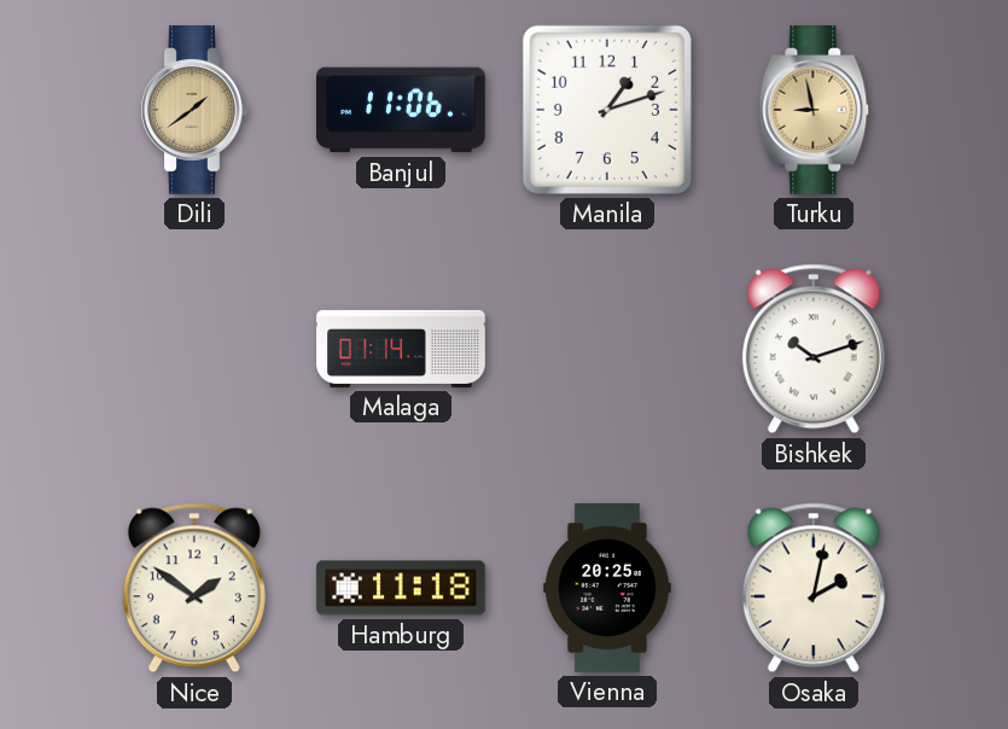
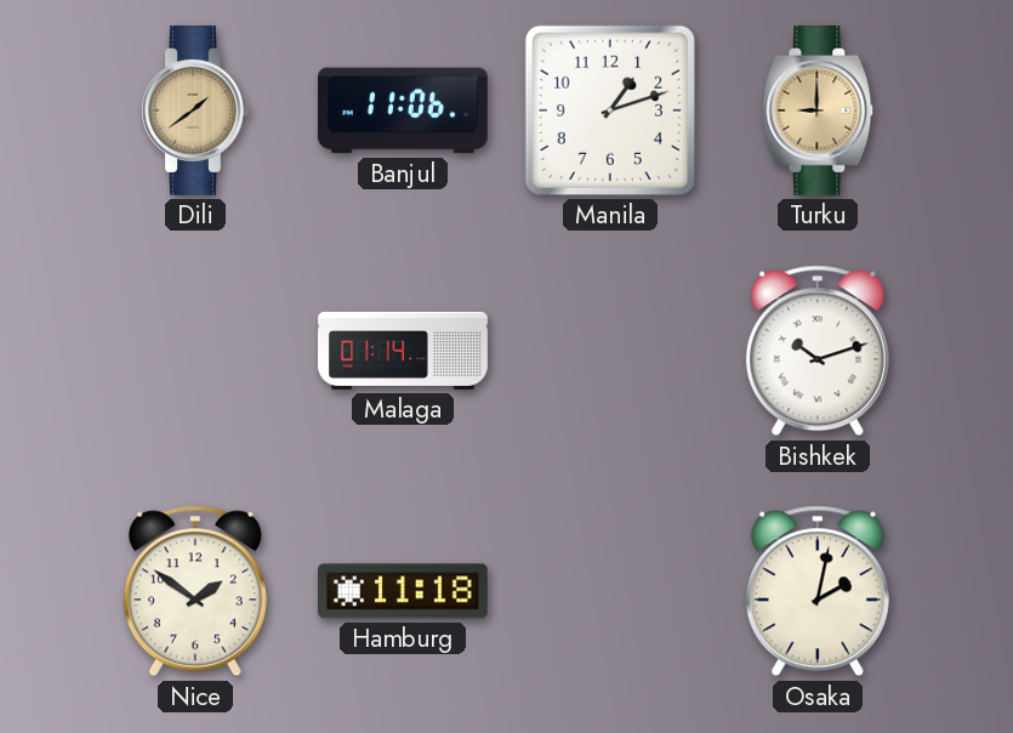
Turku: 8:58 -> 9:00
Vienna: 20:25 -> none
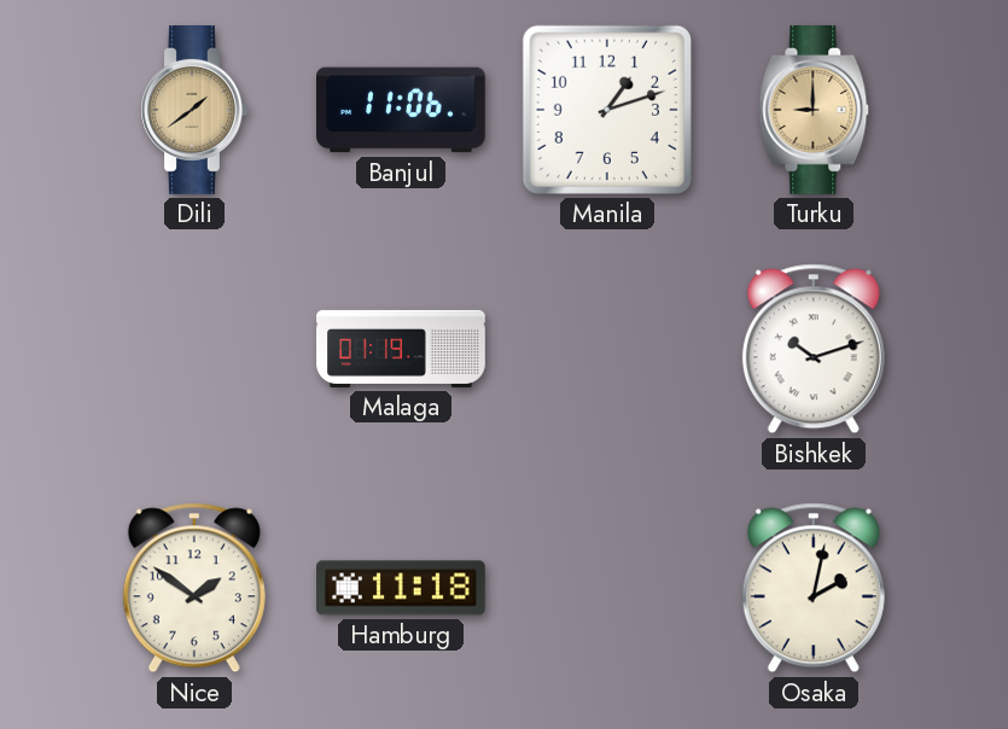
Malaga: 01:14 -> 01:19
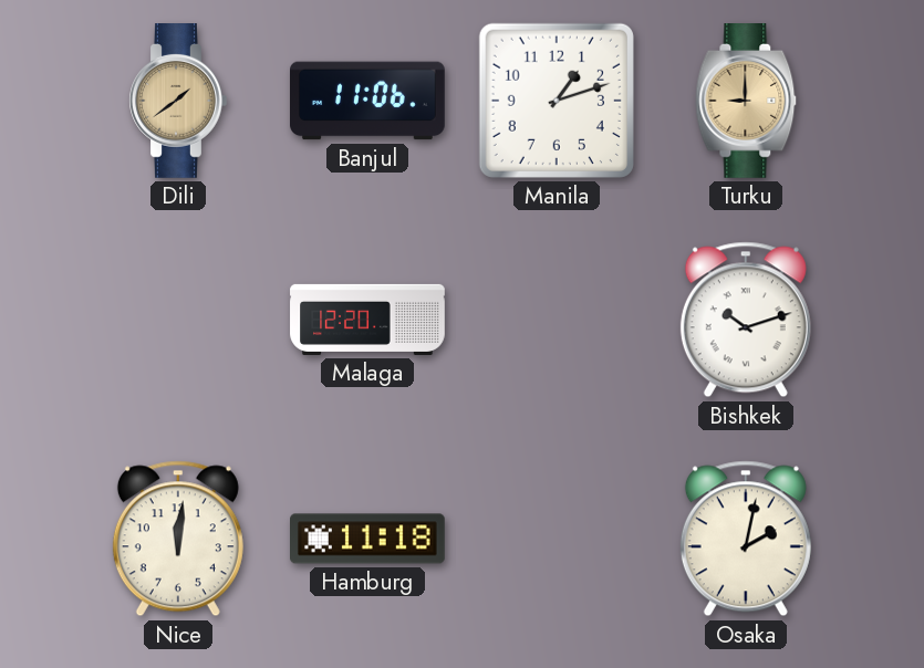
Malaga: 01:19 -> 12:20
Nice: 1:51 -> 12:01
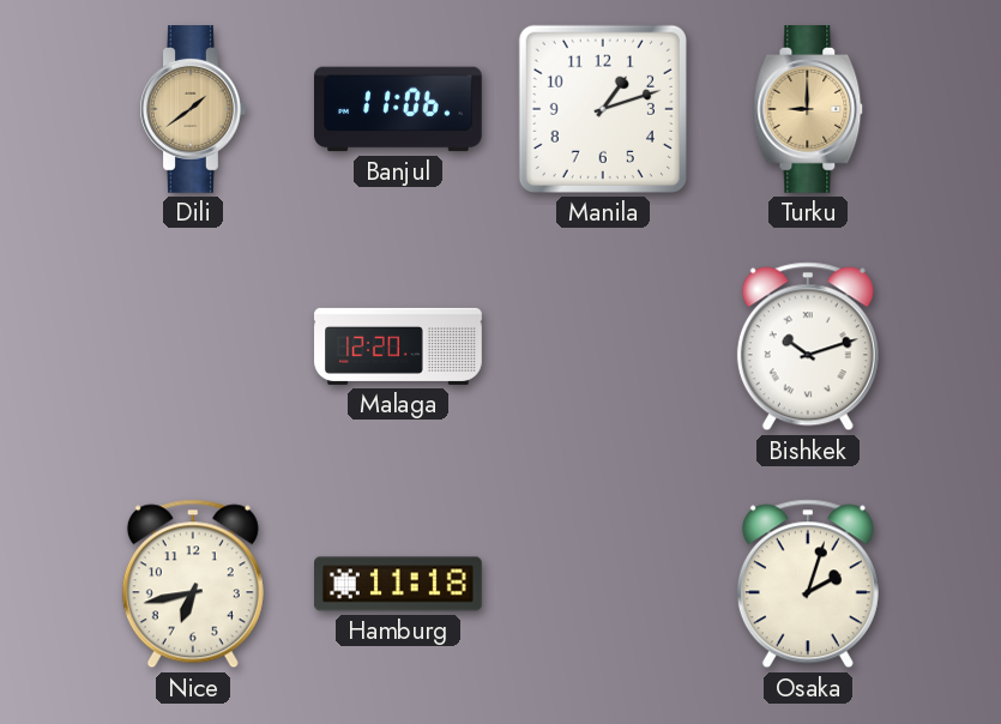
Nice: 12:01 -> 6:43
Osaka: 2:02 -> 2:03
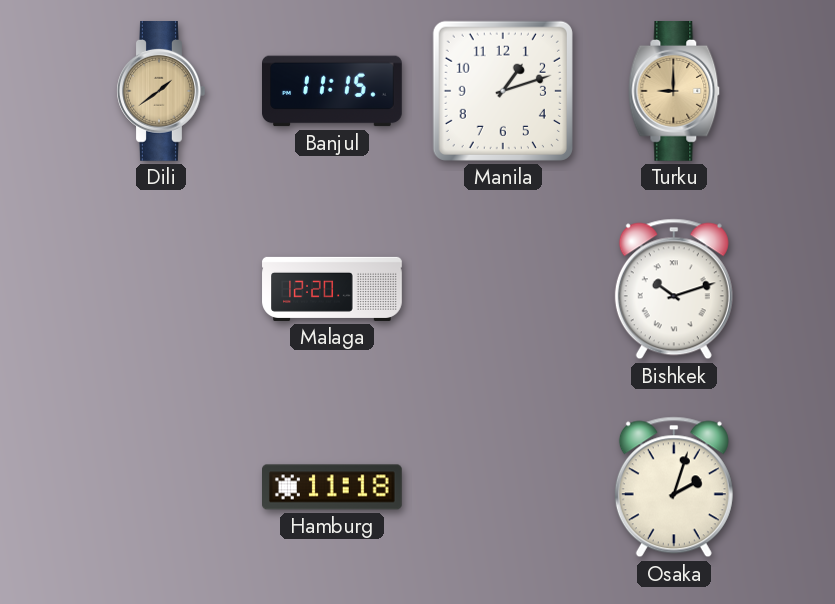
Banjul: 11:06 -> 11:15
Nice: 6:43 -> none
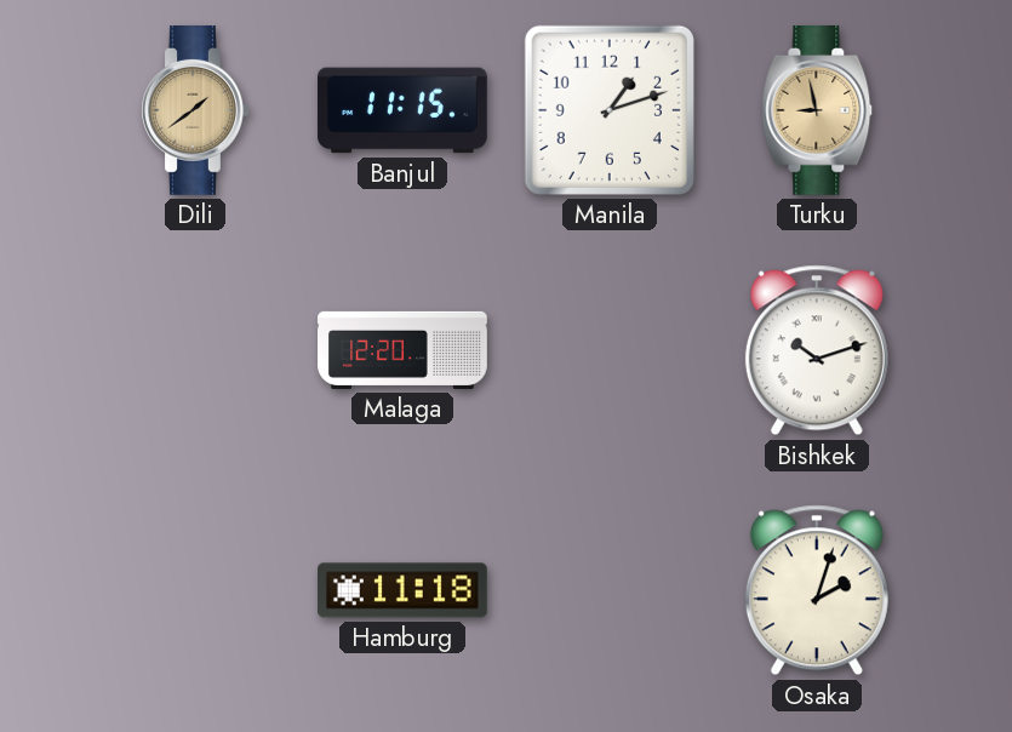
Turku: 9:00 -> 8:58
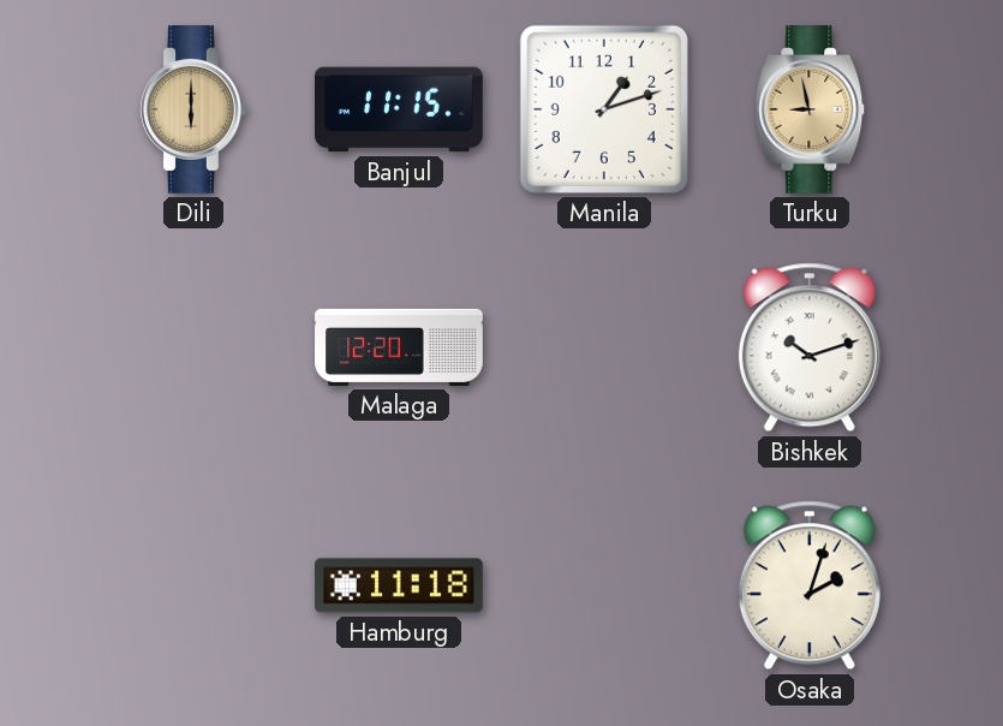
Dili: 1:39 -> 6:00
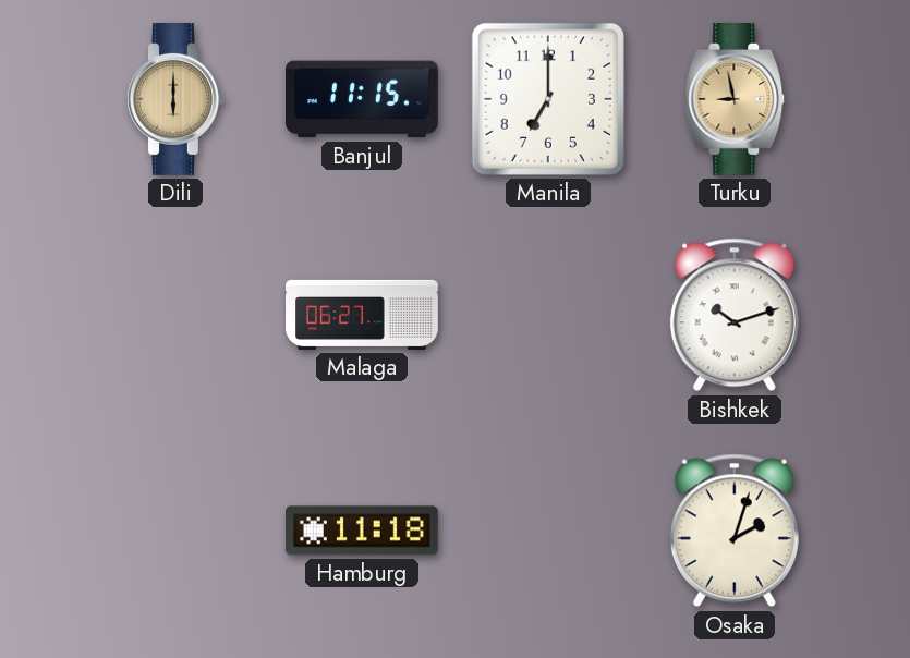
Manila: 1:12 -> 7:00
Malaga: 12:20 -> 06:27
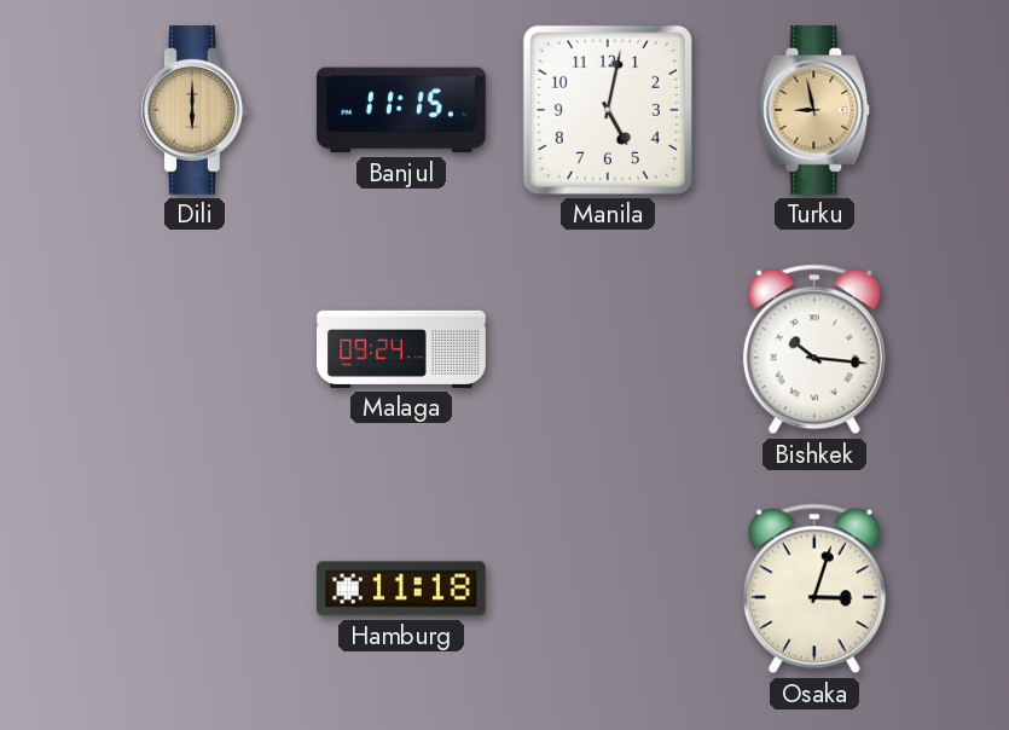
Manila: 7:00 -> 5:02
Malaga: 06:27 -> 09:24
Bishkek: 10:12 -> 10:16
Osaka: 2:03 -> 3:03
